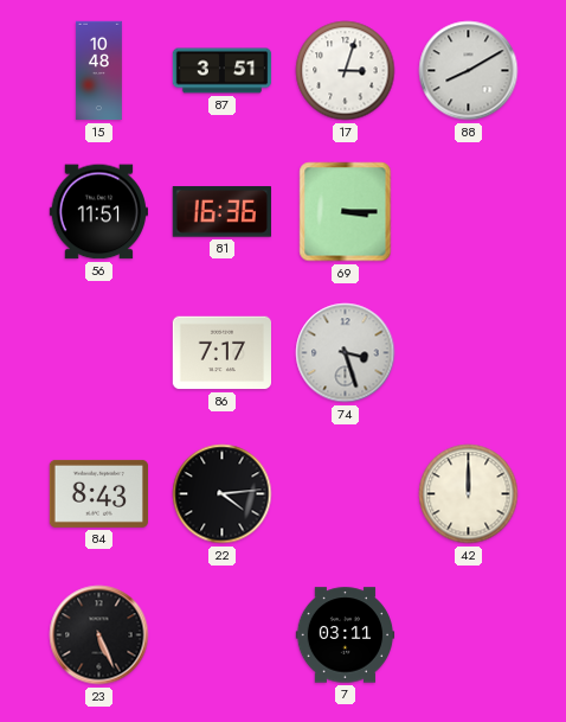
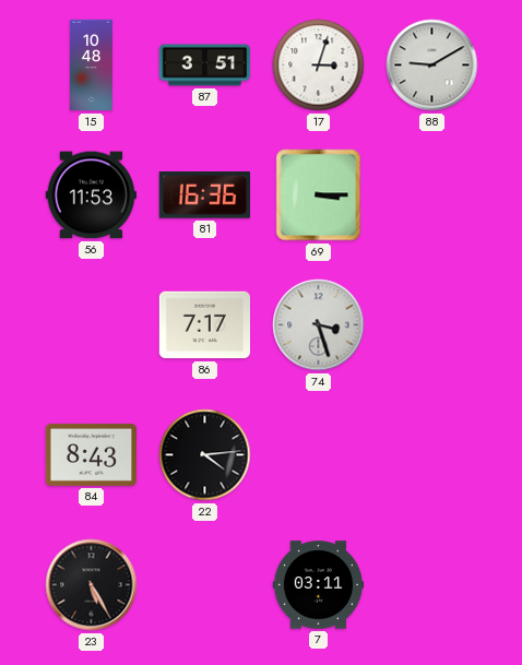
88: 8:10 -> 9:10
56: 11:51 -> 11:53
42: 12:00 -> none
23: 5:26 -> 5:25
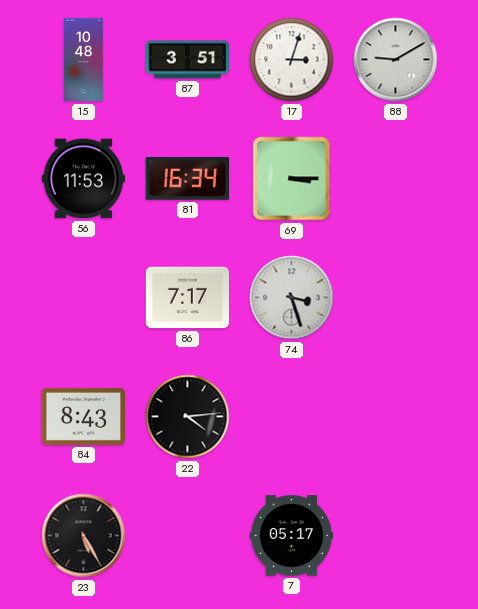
81: 16:36 -> 16:34
7: 03:11 -> 05:17
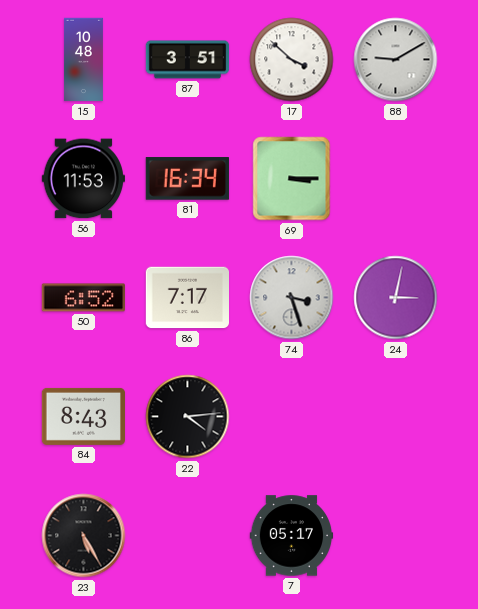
17: 3:03 -> 3:52
50: none -> 6:52
24: none -> 3:02
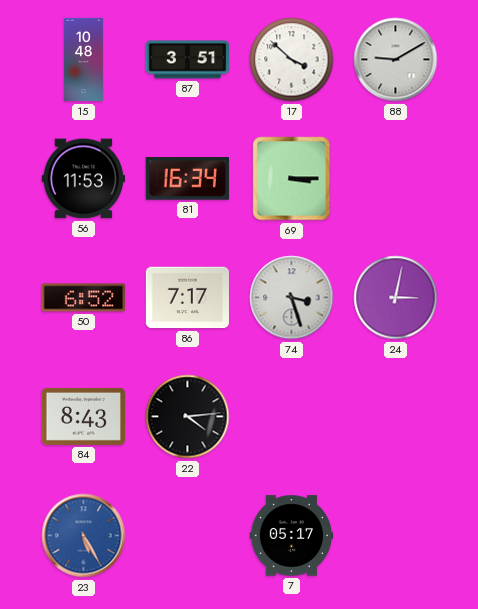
23 dial: black -> blue
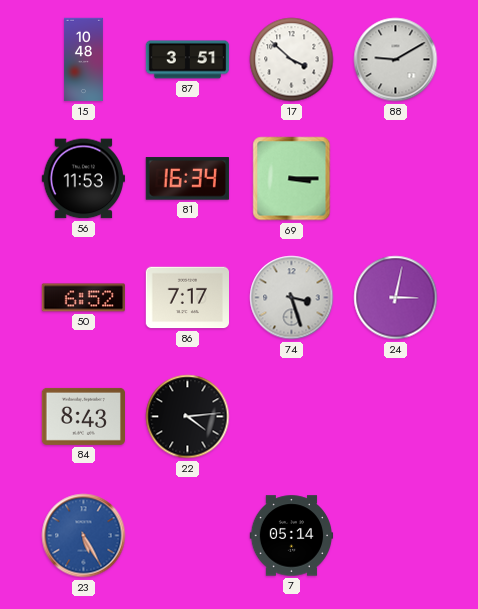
7: 05:17 -> 05:14
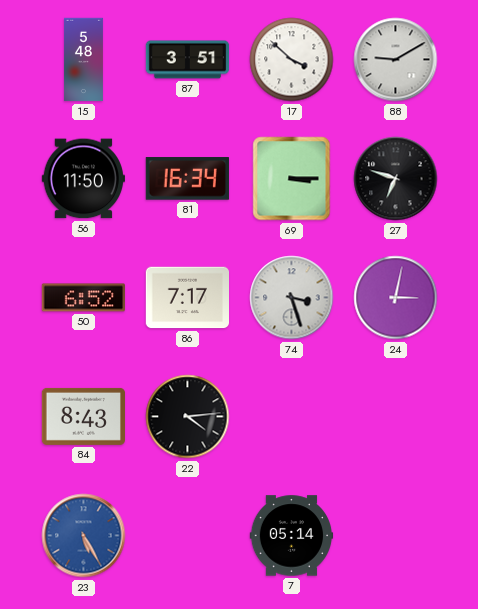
15: 10:48 -> 5:48
56: 11:53 -> 11:50
27: none -> 6:48
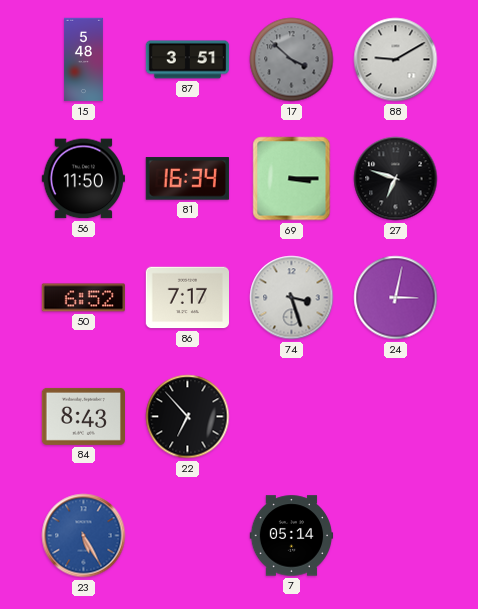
17 dial: white -> grey
22: 4:14 -> 6:53
